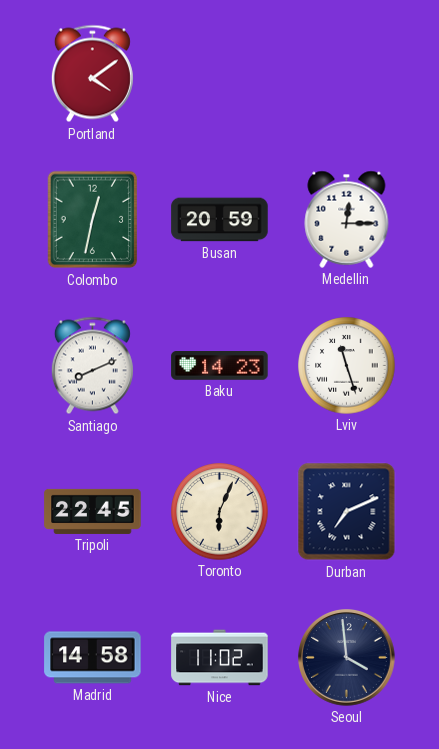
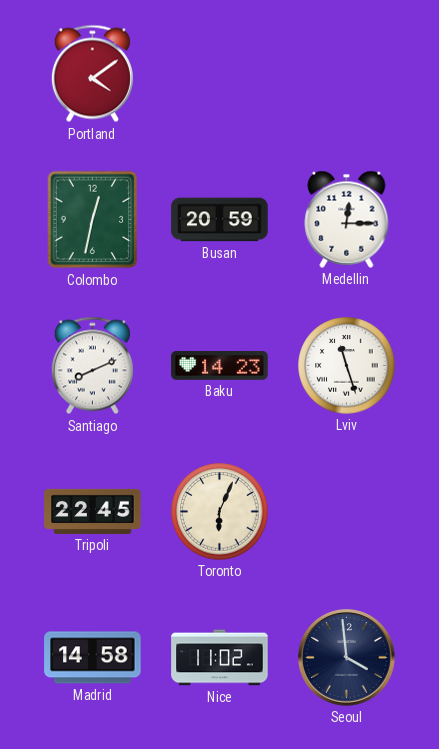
Durban: 7:11 -> none
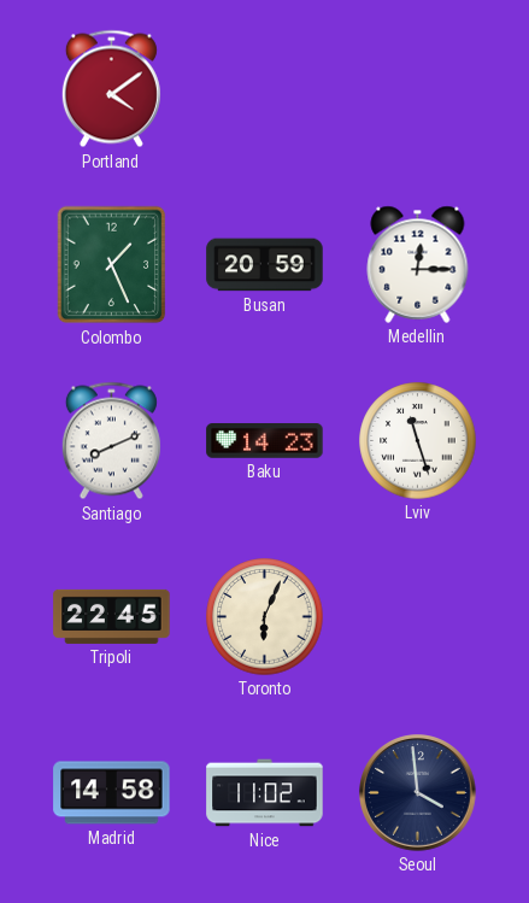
Colombo: 12:32 -> 1:26
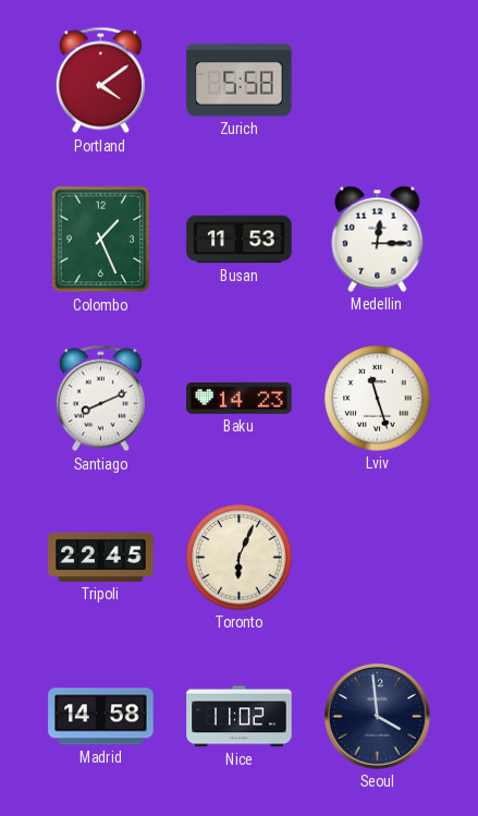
Zurich: none -> 5:58
Busan: 20:59 -> 11:53
